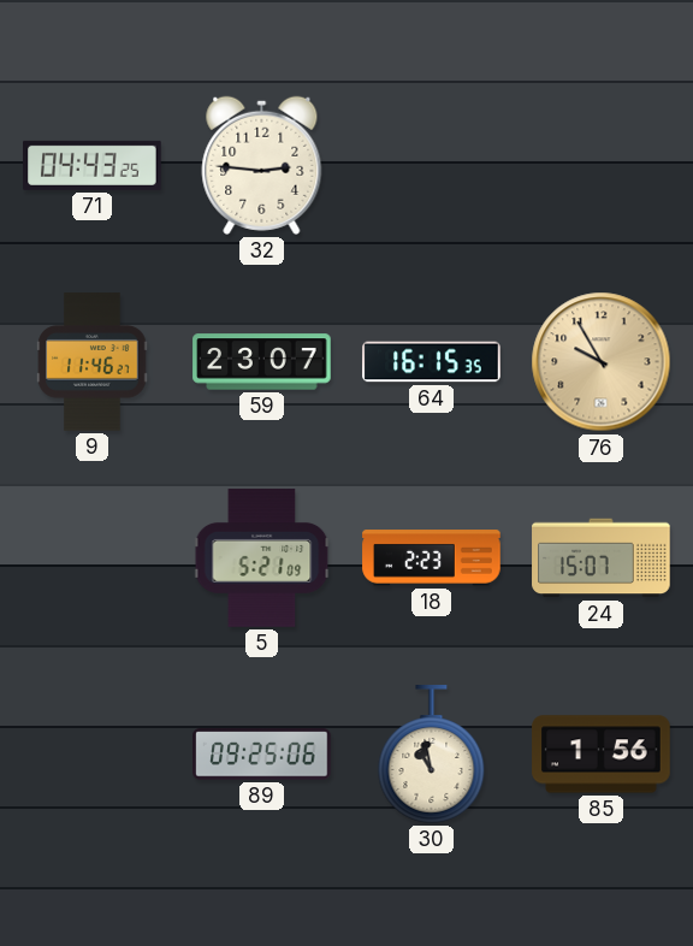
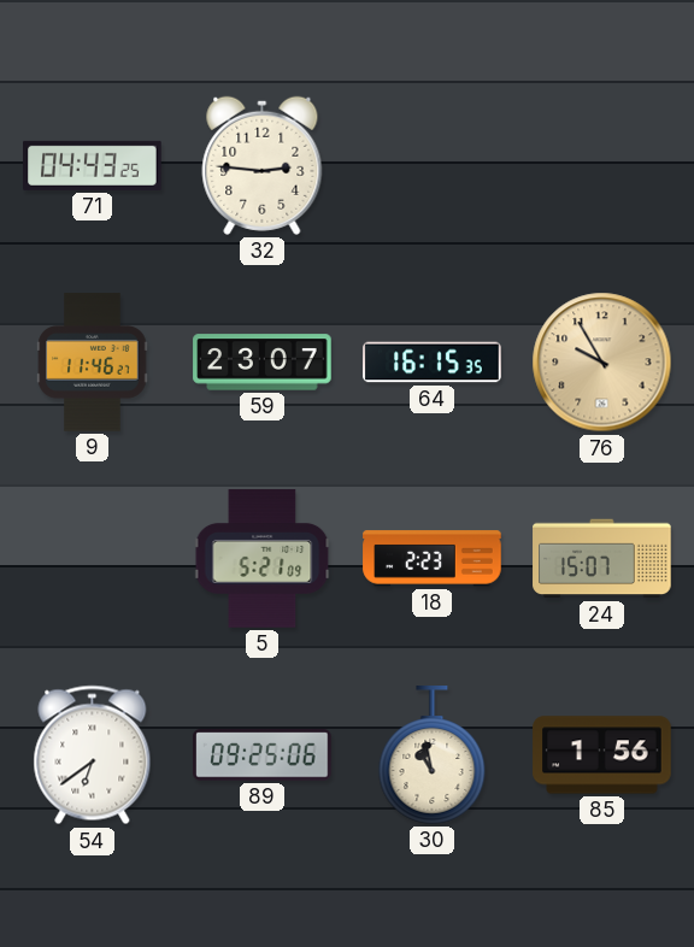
54: none -> 6:39
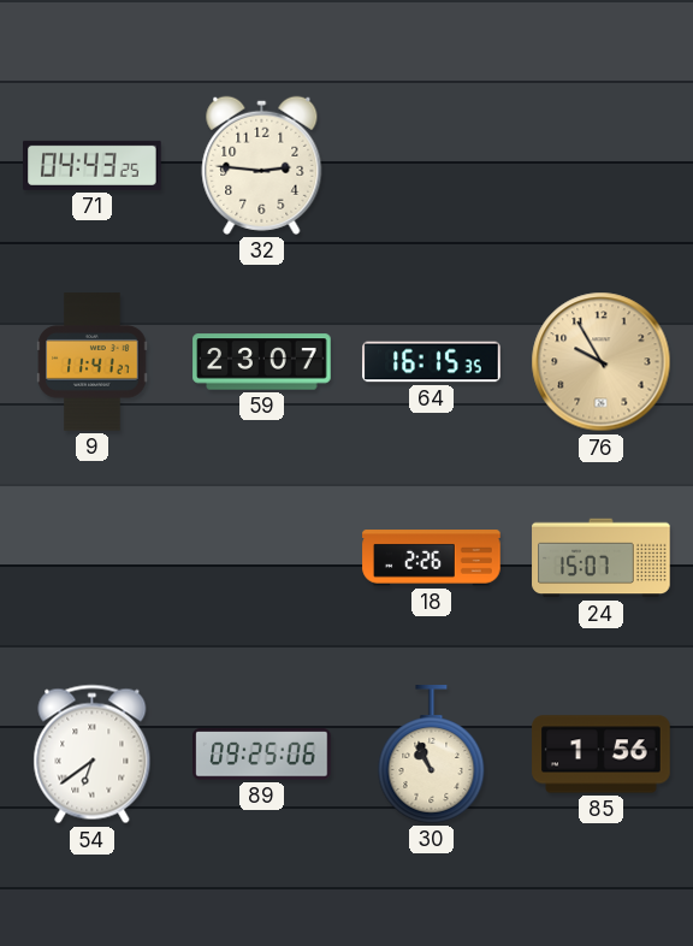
9: 11:46 -> 11:41
5: 5:21 -> none
18: 2:23 -> 2:26
30: 10:58 -> 10:56
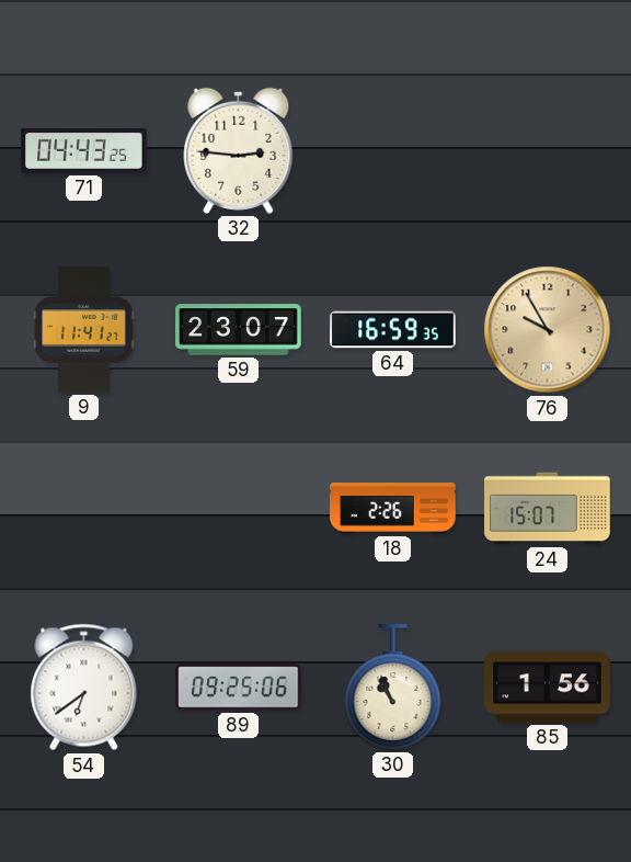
64: 16:15 -> 16:59
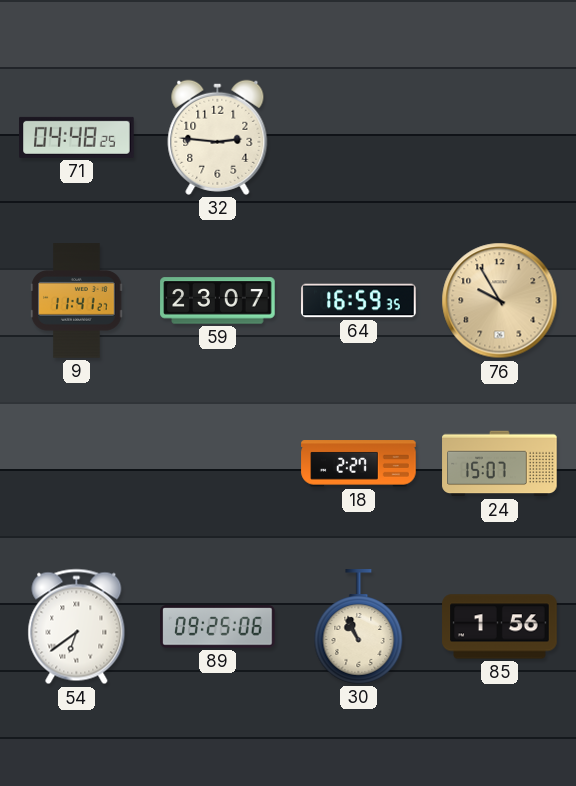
71: 04:43 -> 04:48
18: 2:26 -> 2:27
